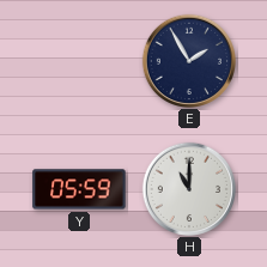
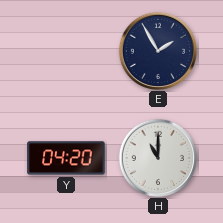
Y: 05:59 -> 04:20
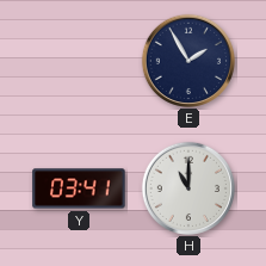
Y: 04:20 -> 03:41
